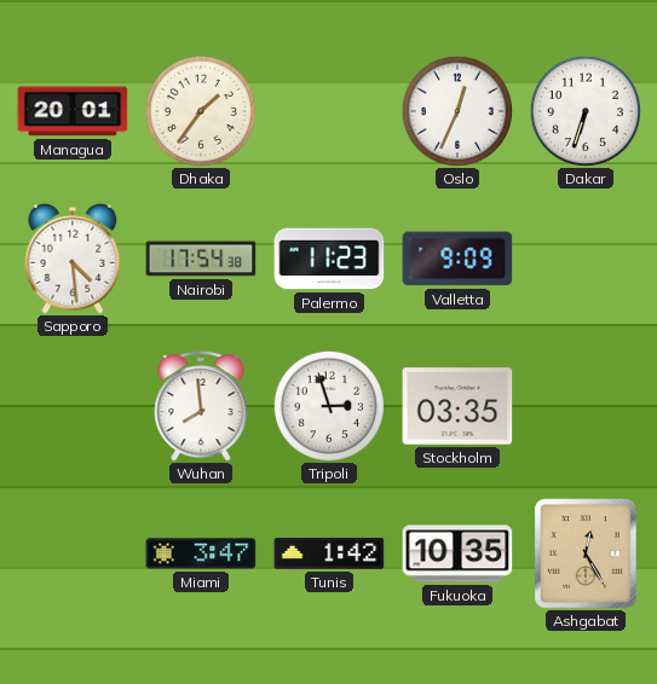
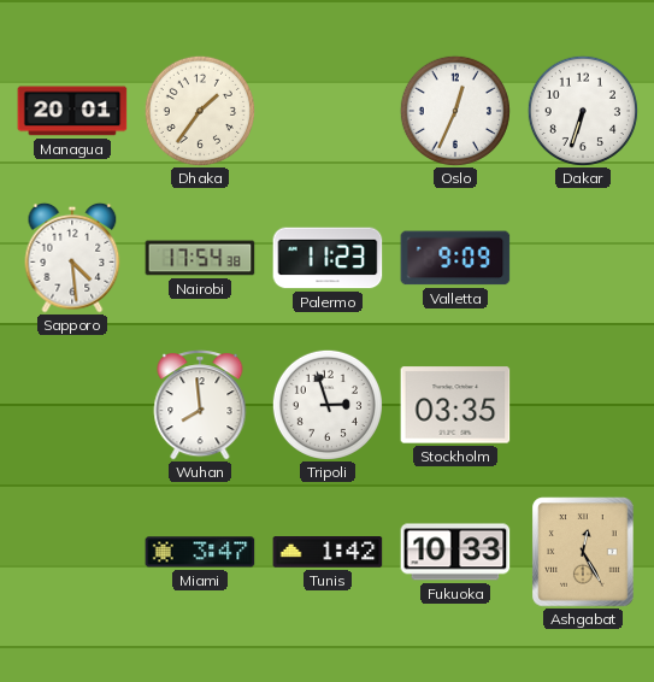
Fukuoka: 10:35 -> 10:33
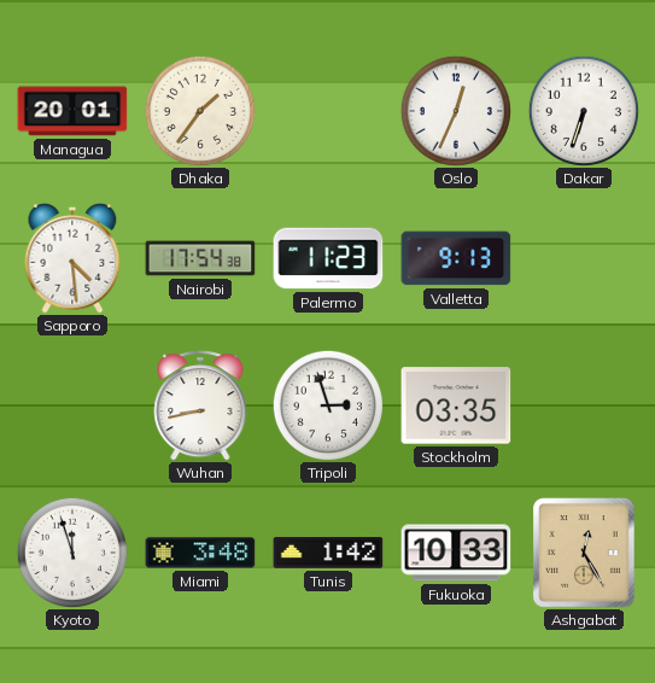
Valletta: 9:09 -> 9:13
Wuhan: 7:59 -> 8:43
Kyoto: none -> 11:57
Miami: 3:47 -> 3:48
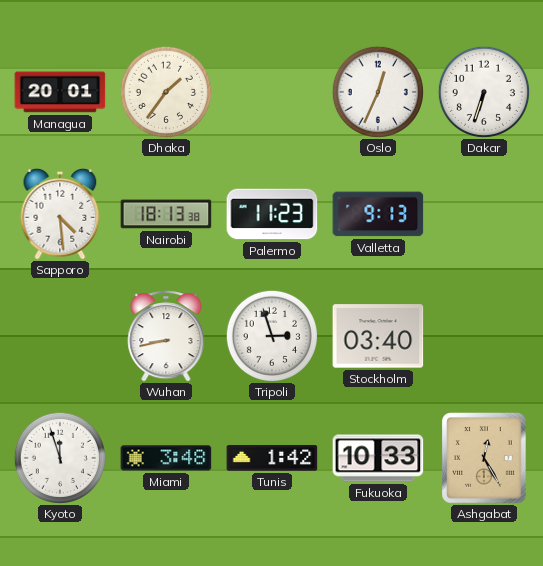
Nairobi: 17:54 -> 18:13
Stockholm: 03:35 -> 03:40
